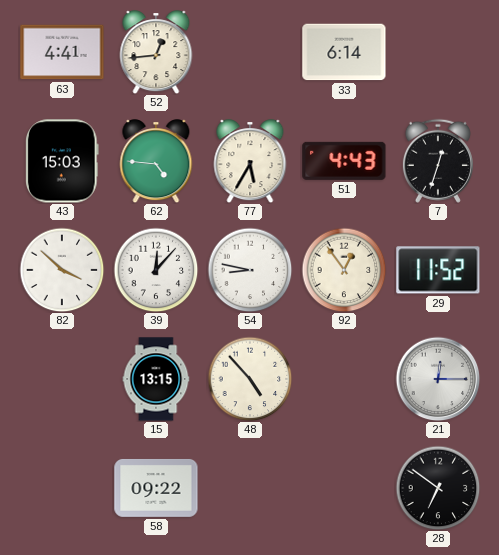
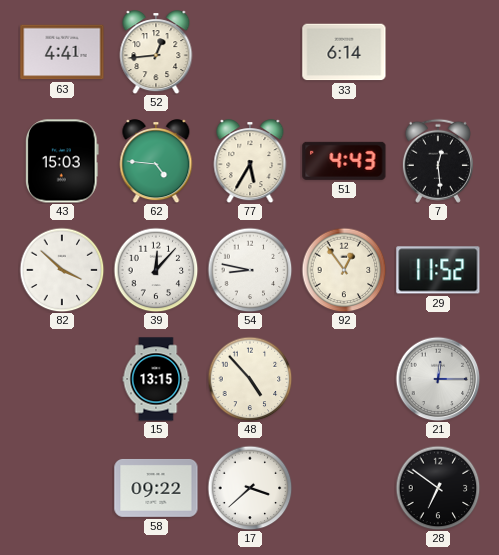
7: 12:33 -> 12:29
17: none -> 3:38
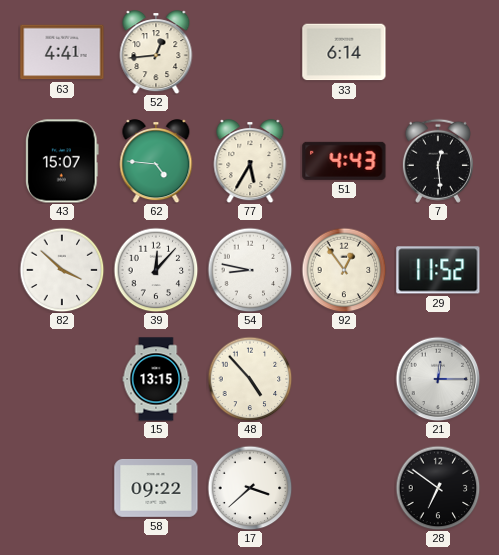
43: 15:03 -> 15:07
